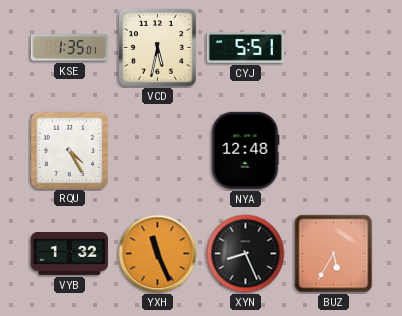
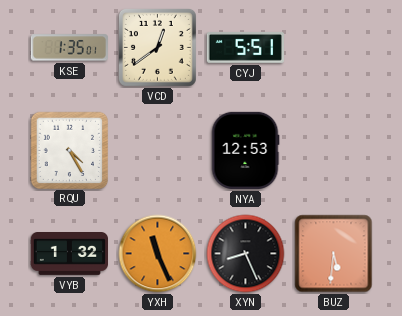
VCD: 5:32 -> 12:39
NYA: 12:48 -> 12:53
BUZ: 5:35 -> 5:31
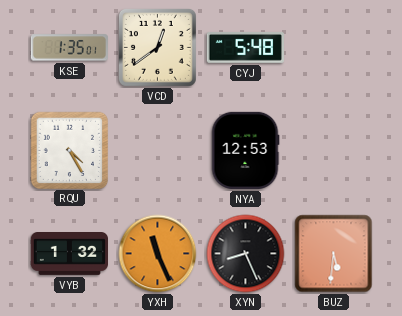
CYJ: 5:51 -> 5:48
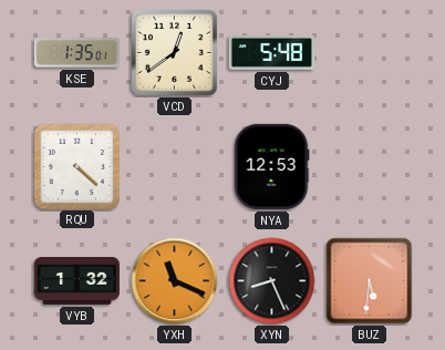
RQU: 4:25 -> 4:22
YXH: 11:26 -> 11:19
